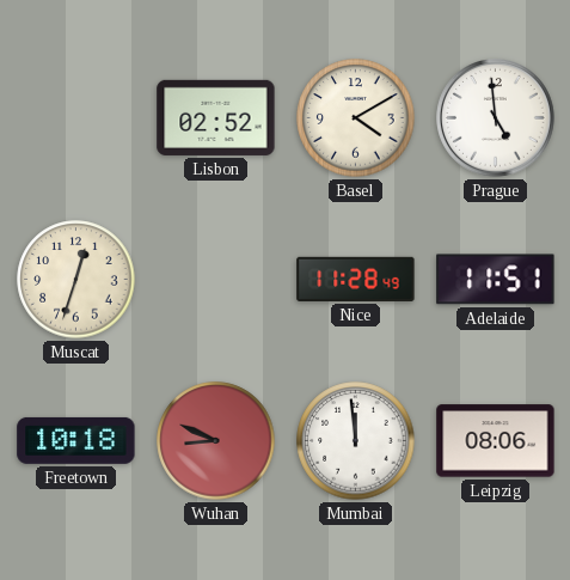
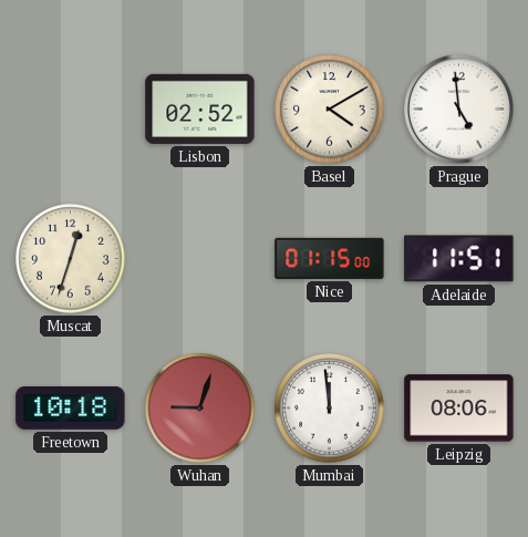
Nice: 11:28 -> 01:15
Wuhan: 8:49 -> 9:03
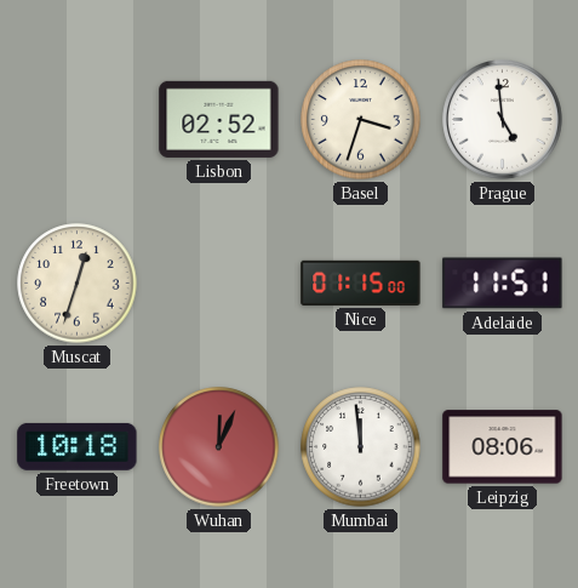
Basel: 4:10 -> 3:33
Wuhan: 9:03 -> 12:04
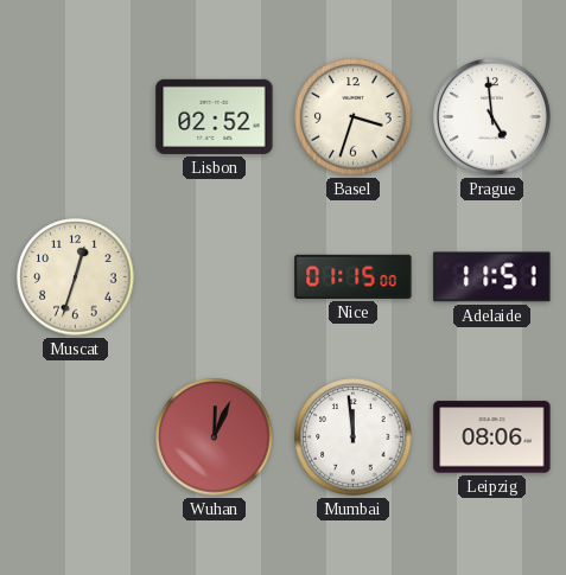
Freetown: 10:18 -> none
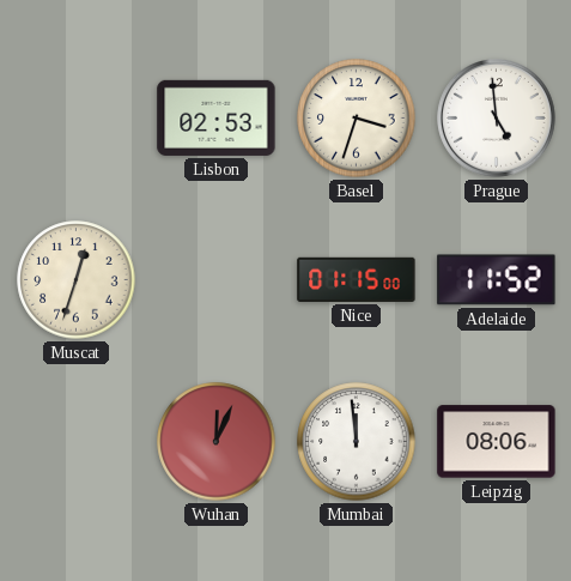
Lisbon: 02:52 -> 02:53
Adelaide: 11:51 -> 11:52
